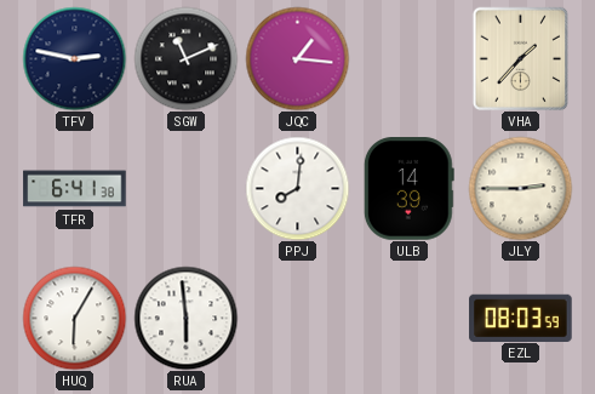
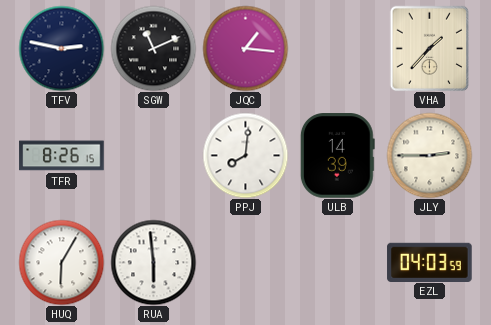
TFR: 6:41 -> 8:26
EZL: 08:03 -> 04:03
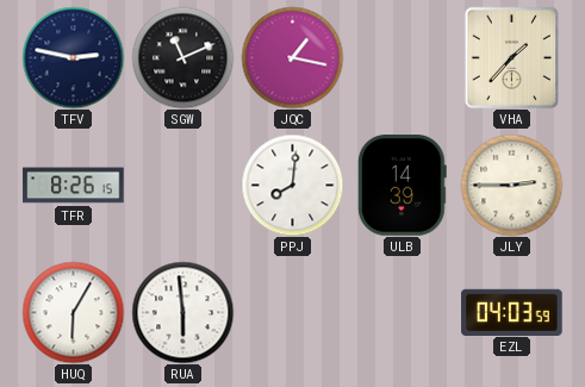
JQC: 1:16 -> 1:17
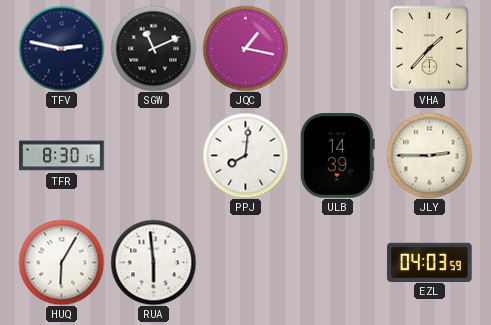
TFR: 8:26 -> 8:30
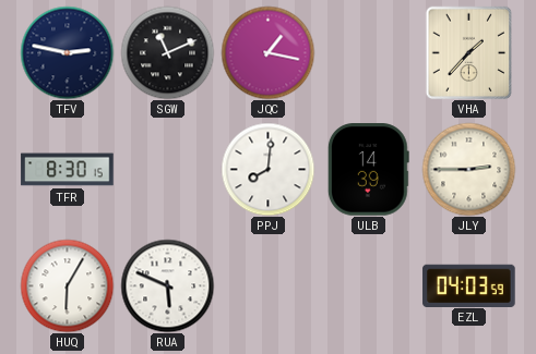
RUA: 5:59 -> 5:49
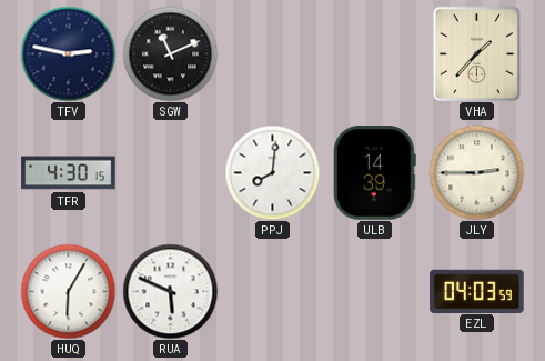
JQC: 1:17 -> none
TFR: 8:30 -> 4:30
